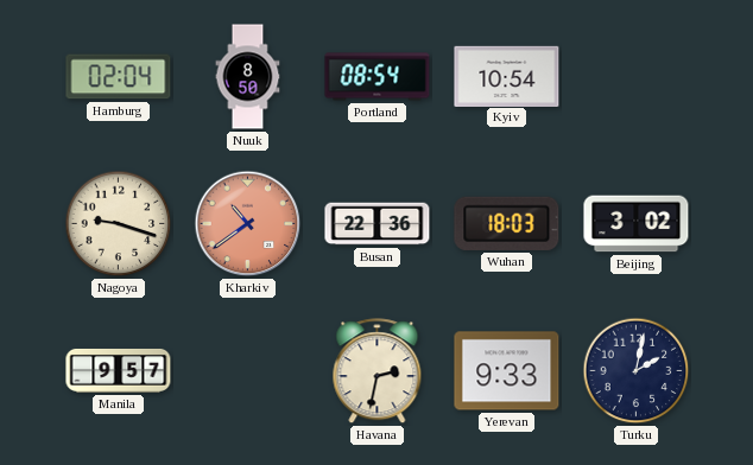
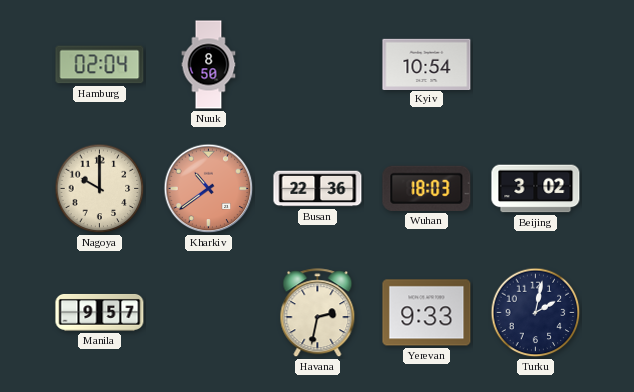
Portland: 08:54 -> none
Nagoya: 9:18 -> 10:00
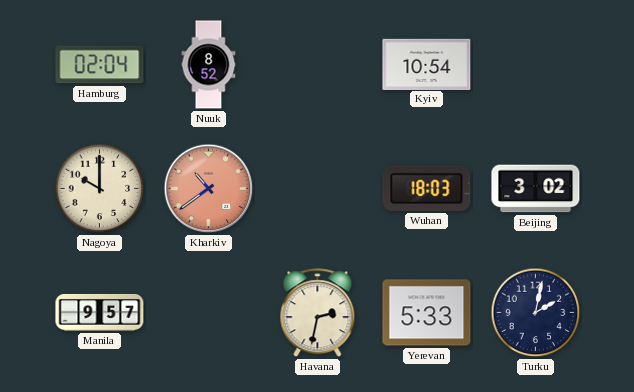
Nuuk: 8:50 -> 8:52
Busan: 22:36 -> none
Yerevan: 9:33 -> 5:33
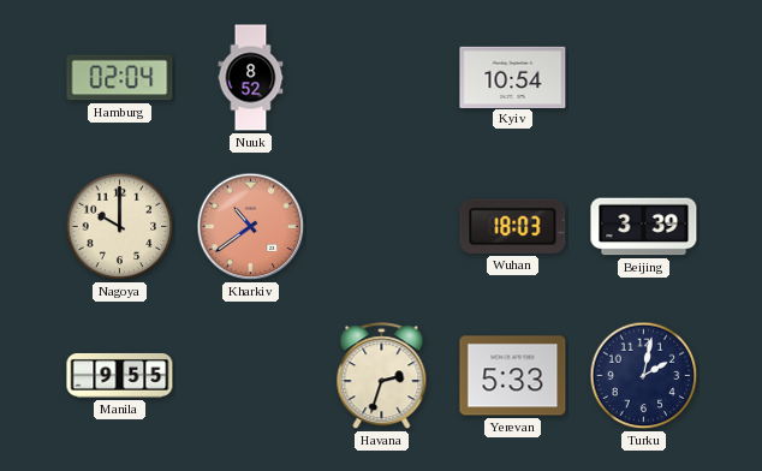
Beijing: 3:02 -> 3:39
Manila: 9:57 -> 9:55
Havana: 2:32 -> 2:33
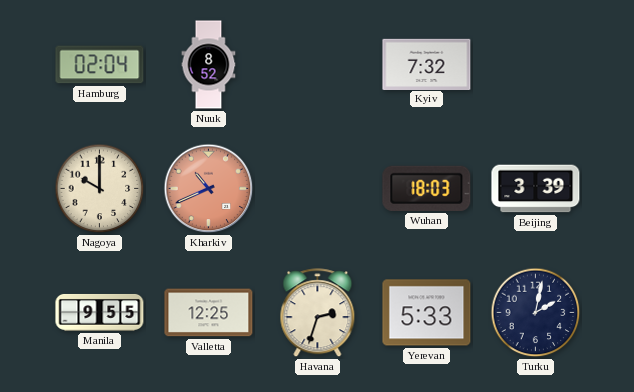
Kyiv: 10:54 -> 7:32
Kharkiv: 10:39 -> 10:41
Valletta: none -> 12:25
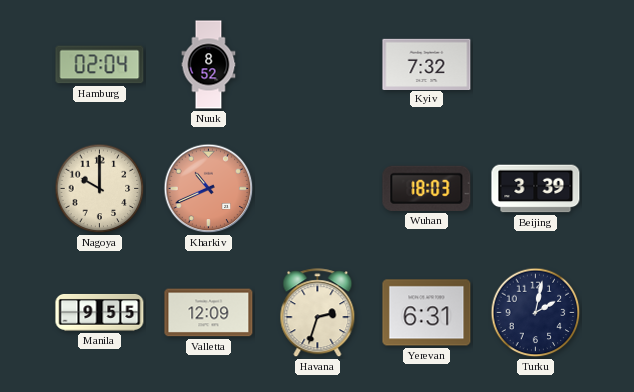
Valletta: 12:25 -> 12:09
Yerevan: 5:33 -> 6:31
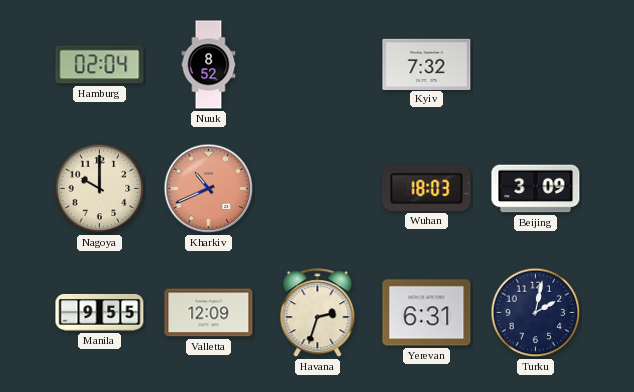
Beijing: 3:39 -> 3:09
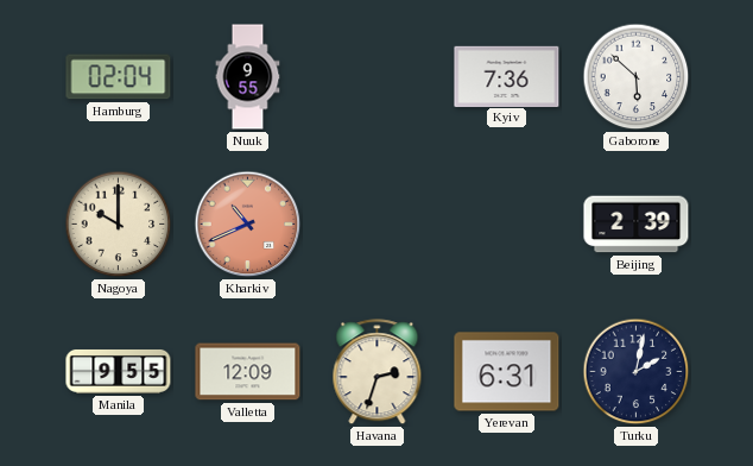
Nuuk: 8:52 -> 9:55
Kyiv: 7:32 -> 7:36
Gaborone: none -> 5:52
Wuhan: 18:03 -> none
Beijing: 3:09 -> 2:39
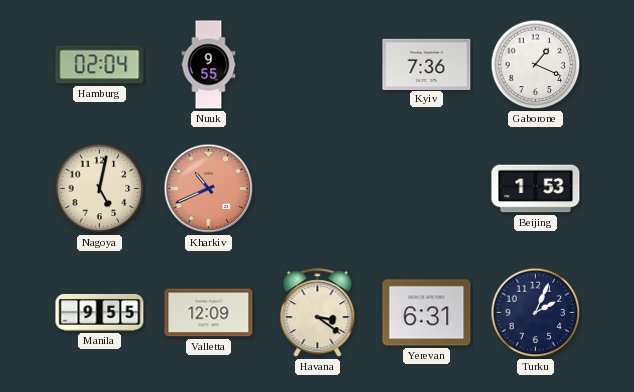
Gaborone: 5:52 -> 1:19
Nagoya: 10:00 -> 5:02
Beijing: 2:39 -> 1:53
Havana: 2:33 -> 3:21
Turku: 2:02 -> 2:04
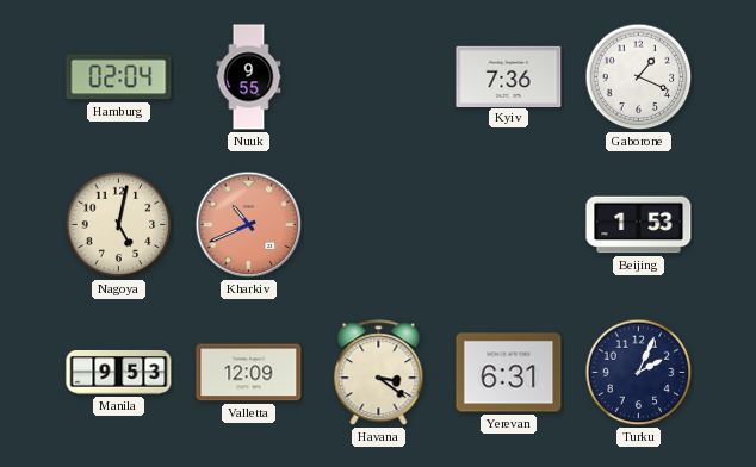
Manila: 9:55 -> 9:53
